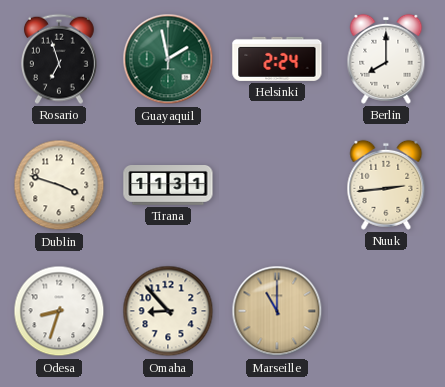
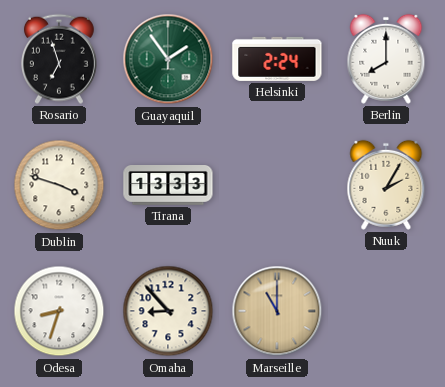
Guayaquil: 1:58 -> 1:54
Tirana: 11:31 -> 13:33
Nuuk: 2:44 -> 2:05
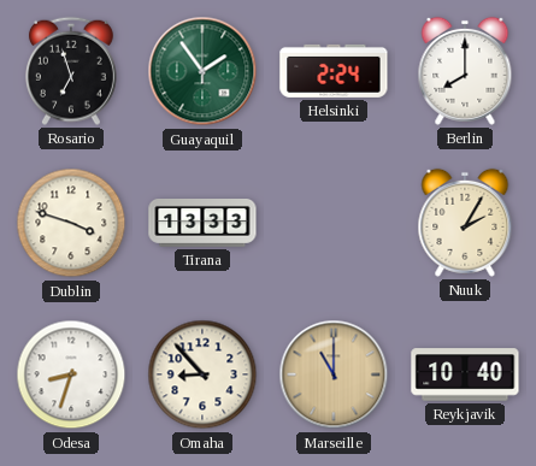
Reykjavik: none -> 10:40
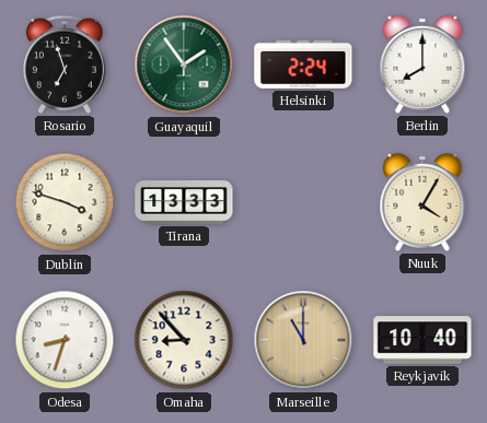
Nuuk: 2:05 -> 4:05
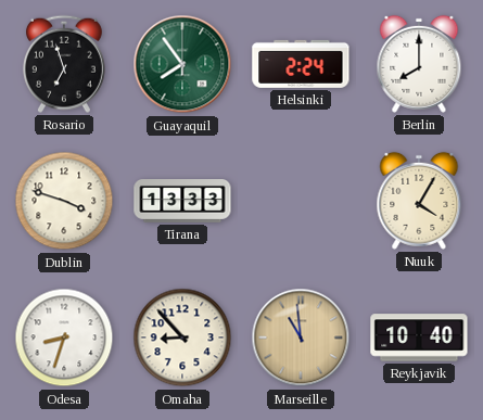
Guayaquil: 1:54 -> 7:54
Marseille: 11:00 -> 10:59
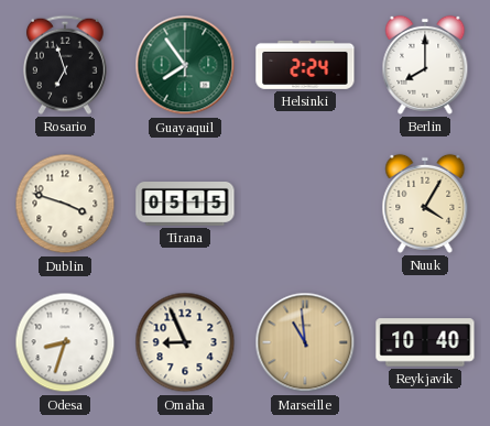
Tirana: 13:33 -> 05:15
Omaha: 8:53 -> 8:56
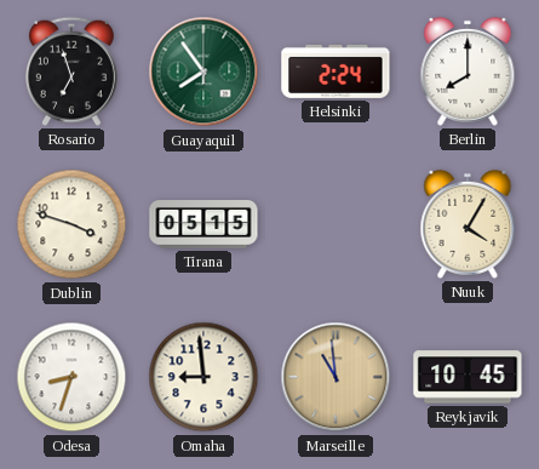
Omaha: 8:56 -> 8:59
Reykjavik: 10:40 -> 10:45
